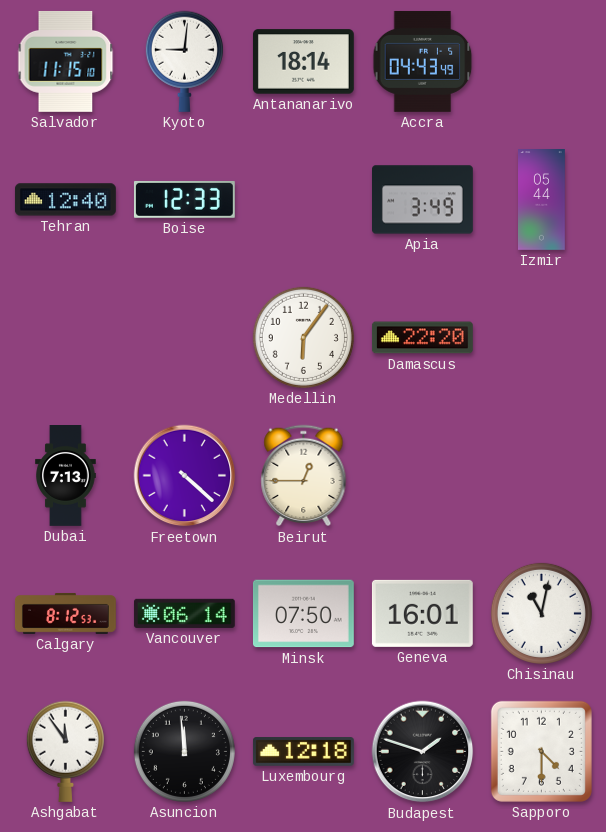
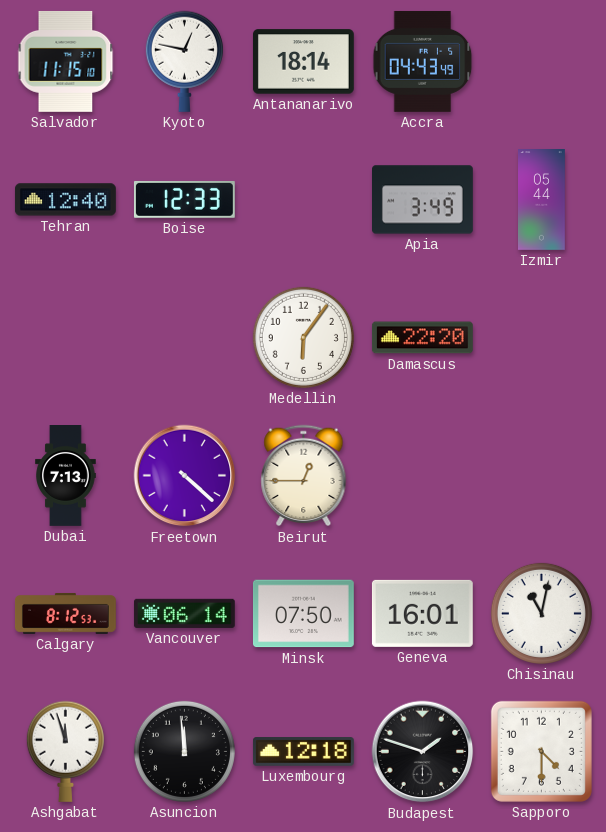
Kyoto: 9:01 -> 12:47
Ashgabat: 11:54 -> 11:57
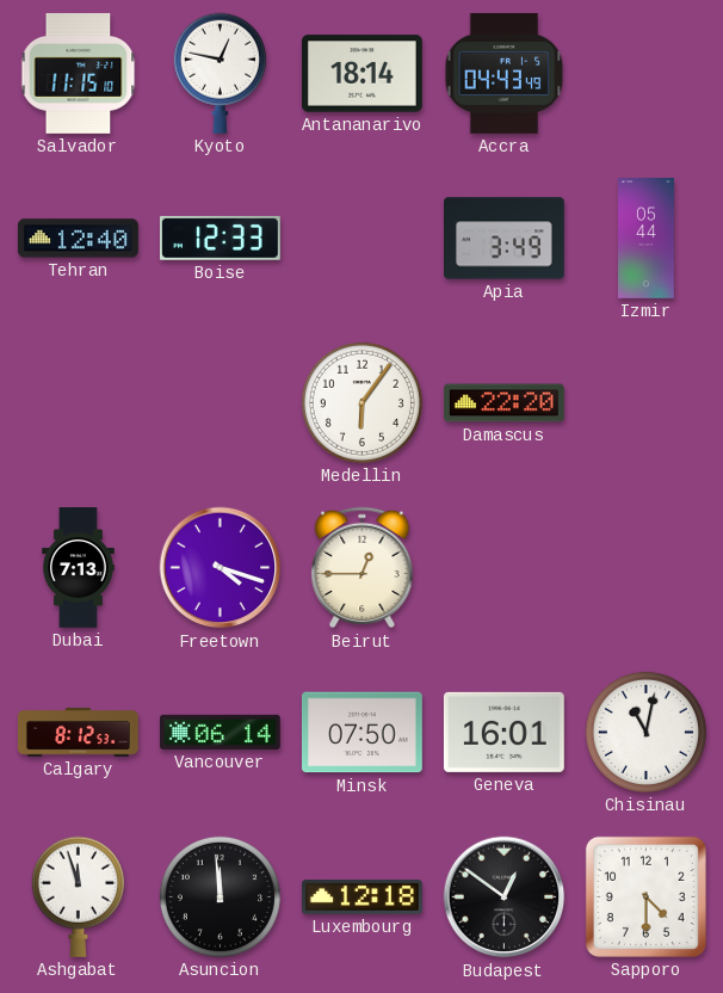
Freetown: 4:22 -> 4:18
Budapest: 1:48 -> 12:51
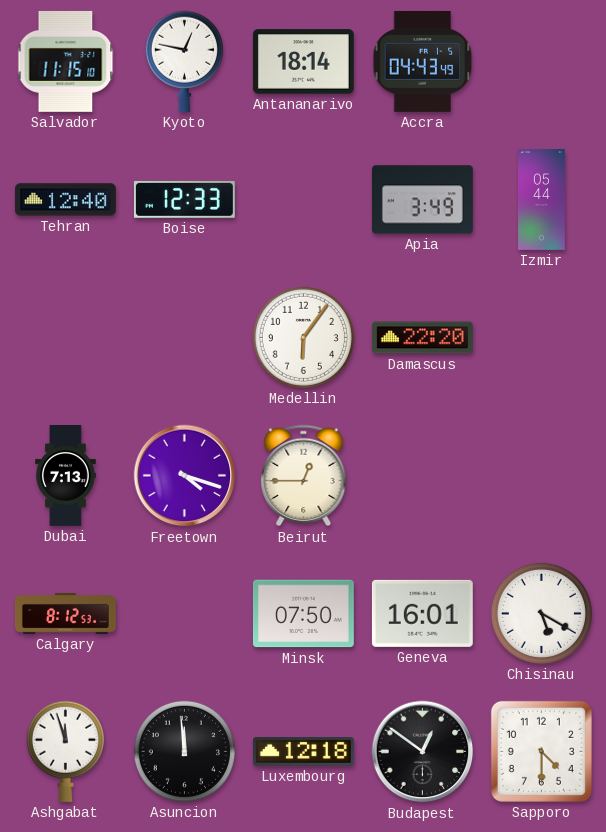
Vancouver: 06:14 -> none
Chisinau: 11:02 -> 5:20
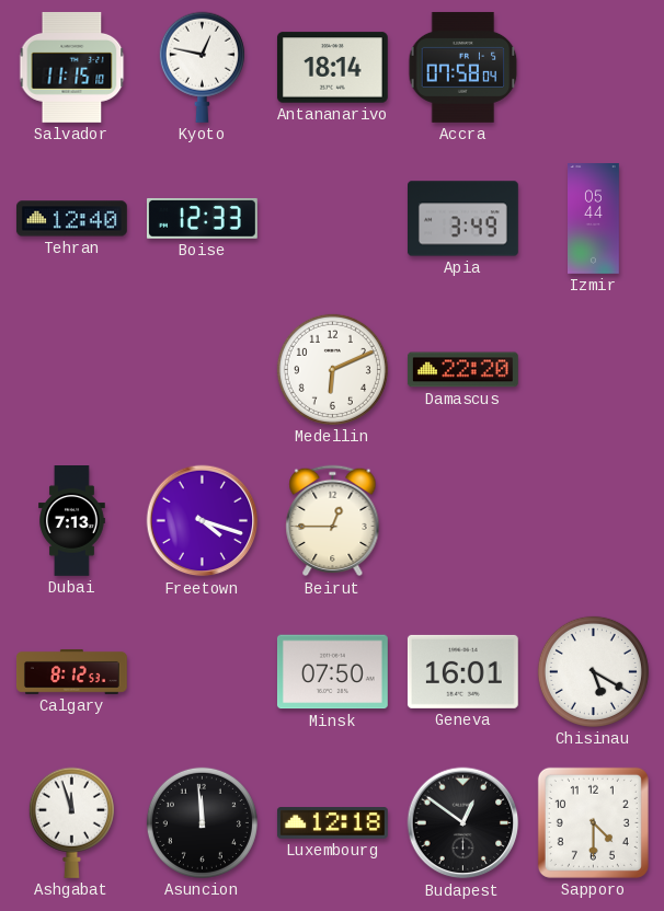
Accra: 04:43 -> 07:58
Medellin: 6:06 -> 6:11
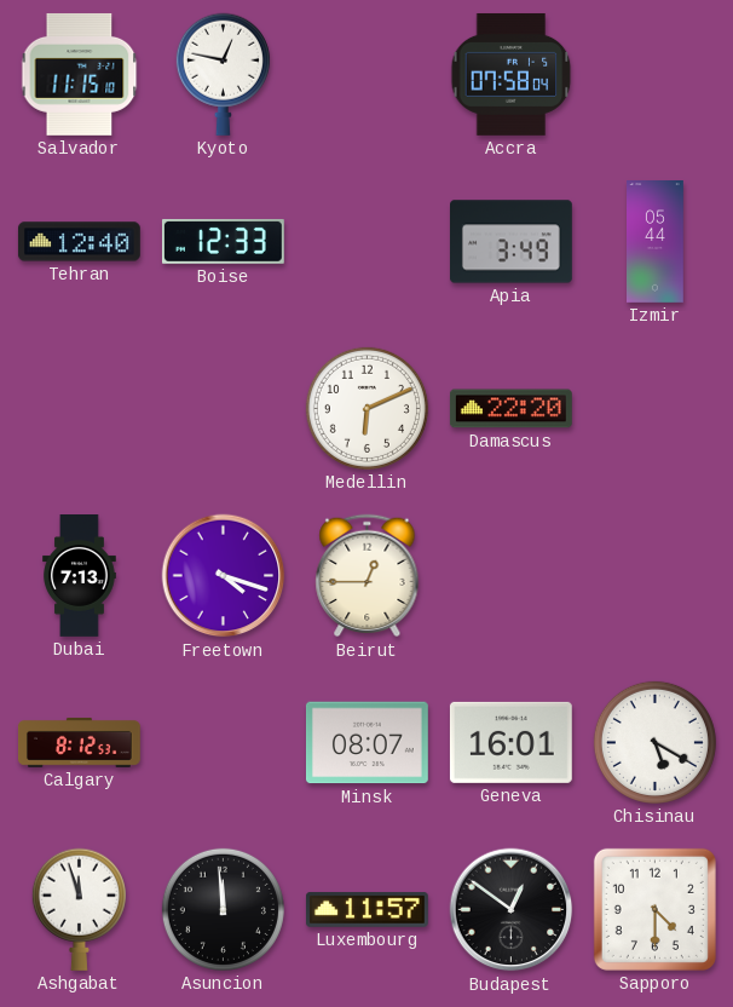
Antananarivo: 18:14 -> none
Minsk: 07:50 -> 08:07
Luxembourg: 12:18 -> 11:57
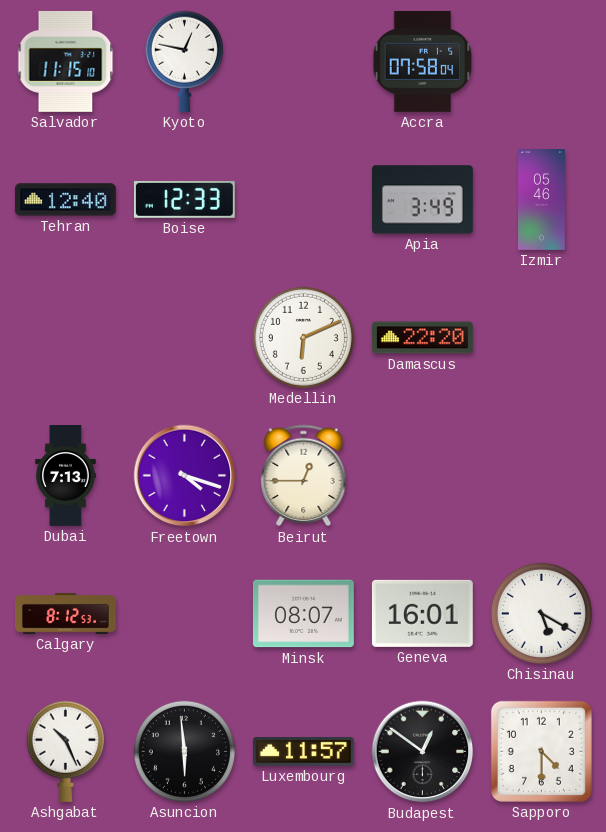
Izmir: 05:44 -> 05:46
Ashgabat: 11:57 -> 10:26
Asuncion: 11:59 -> 5:59
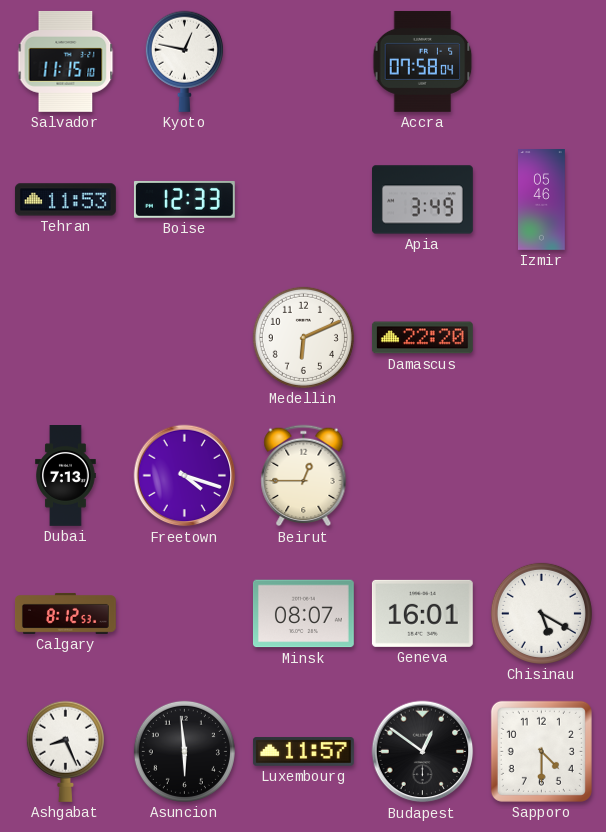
Tehran: 12:40 -> 11:53
Ashgabat: 10:26 -> 8:26
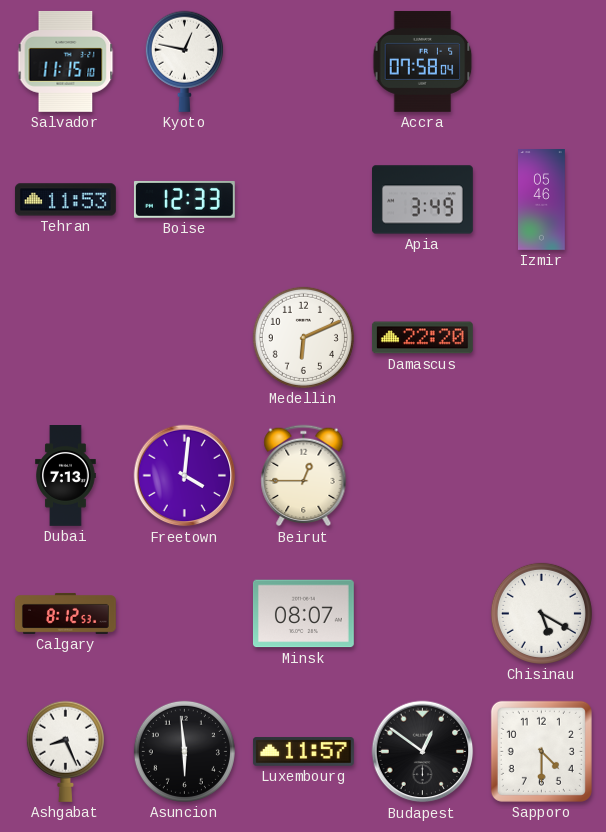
Freetown: 4:18 -> 4:01
Geneva: 16:01 -> none
